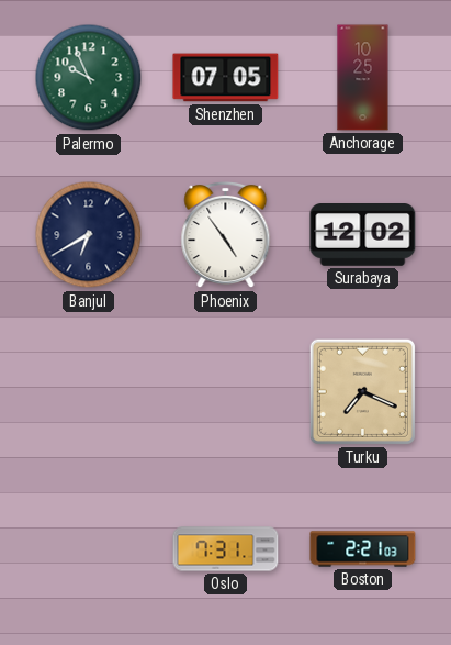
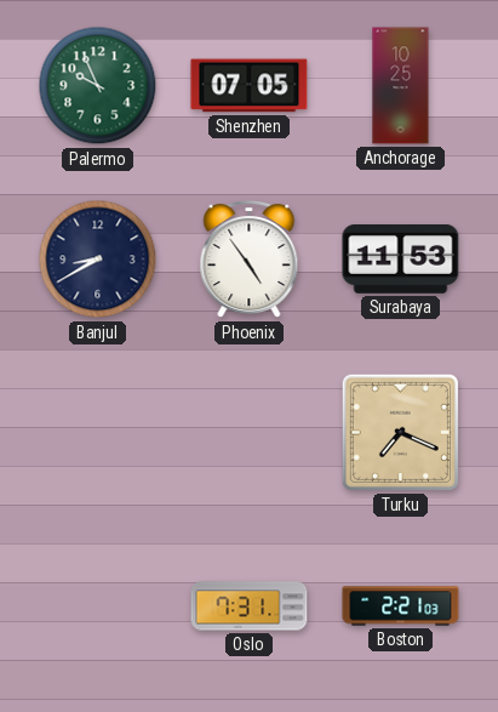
Banjul: 6:40 -> 8:40
Surabaya: 12:02 -> 11:53
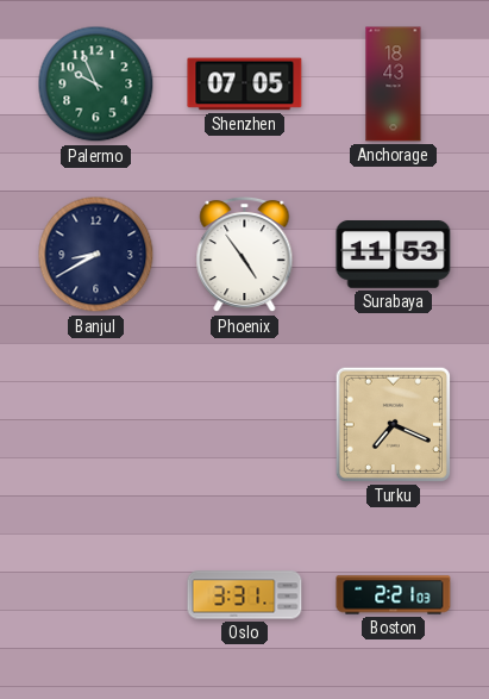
Anchorage: 10:25 -> 18:43
Oslo: 7:31 -> 3:31
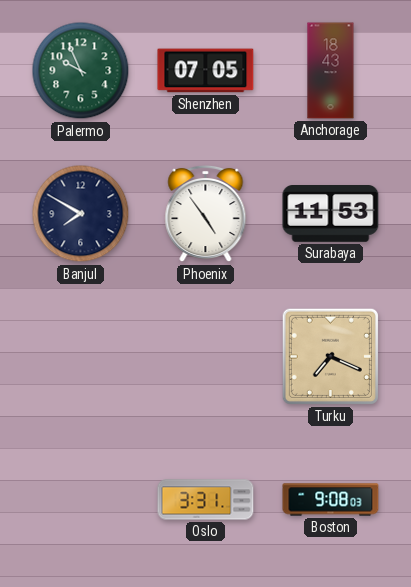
Banjul: 8:40 -> 7:50
Boston: 2:21 -> 9:08
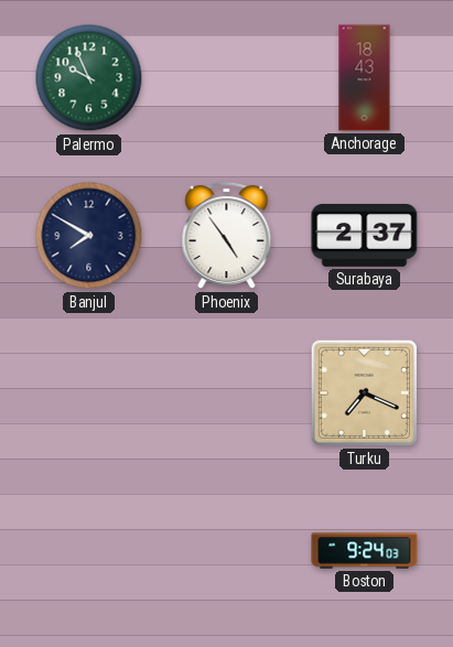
Shenzhen: 07:05 -> none
Surabaya: 11:53 -> 2:37
Oslo: 3:31 -> none
Boston: 9:08 -> 9:24
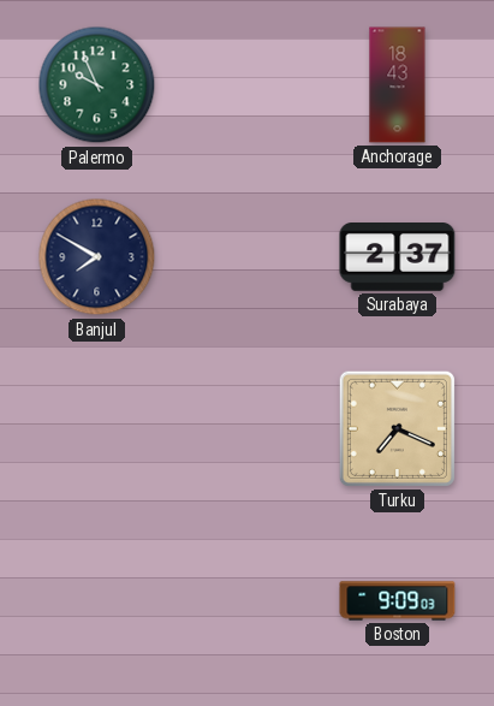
Phoenix: 4:54 -> none
Boston: 9:24 -> 9:09
